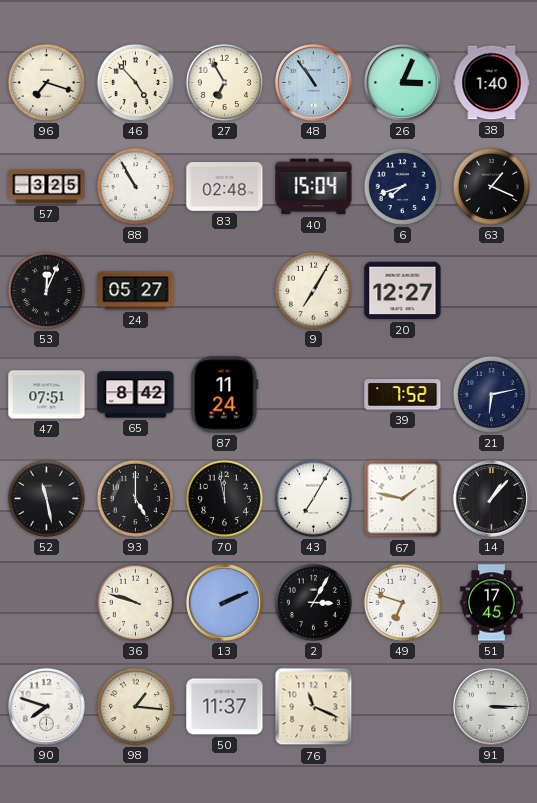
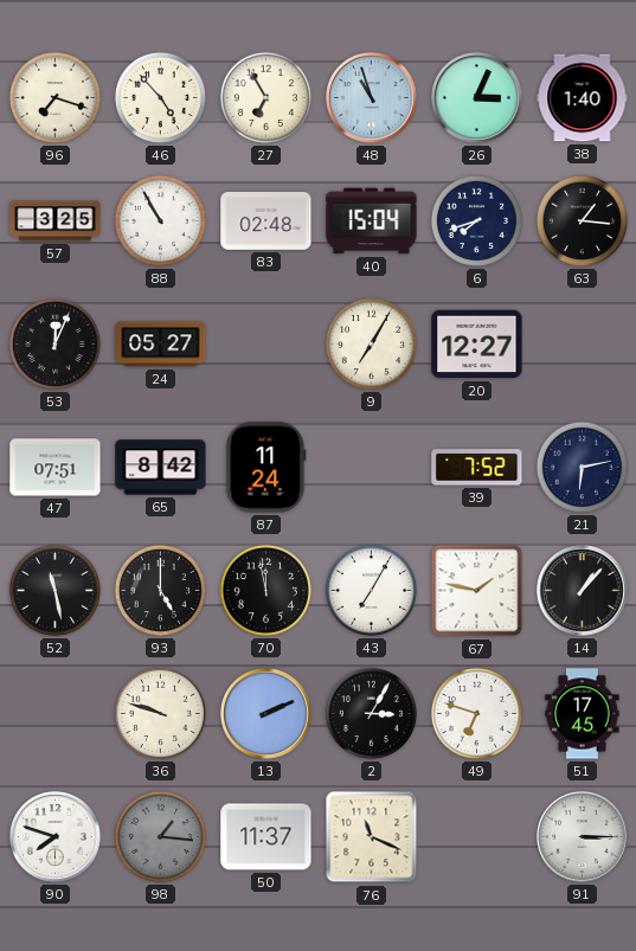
48: 10:54 -> 10:57
63: 1:19 -> 1:16
98 dial: cream -> grey
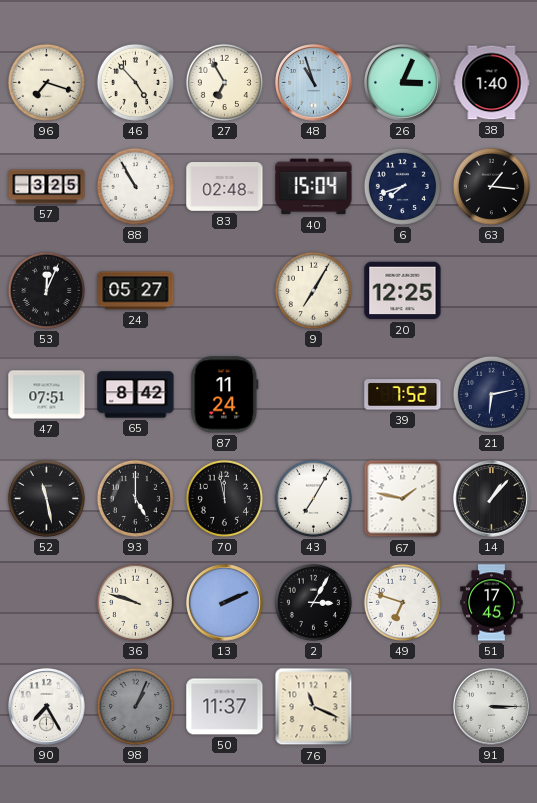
20: 12:27 -> 12:25
90: 7:48 -> 7:25
98: 1:16 -> 1:04
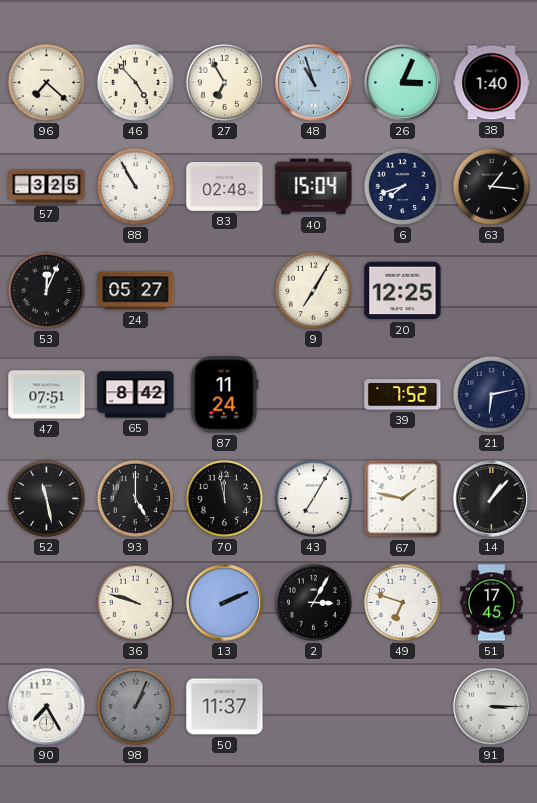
96: 7:18 -> 7:22
76: 11:19 -> none
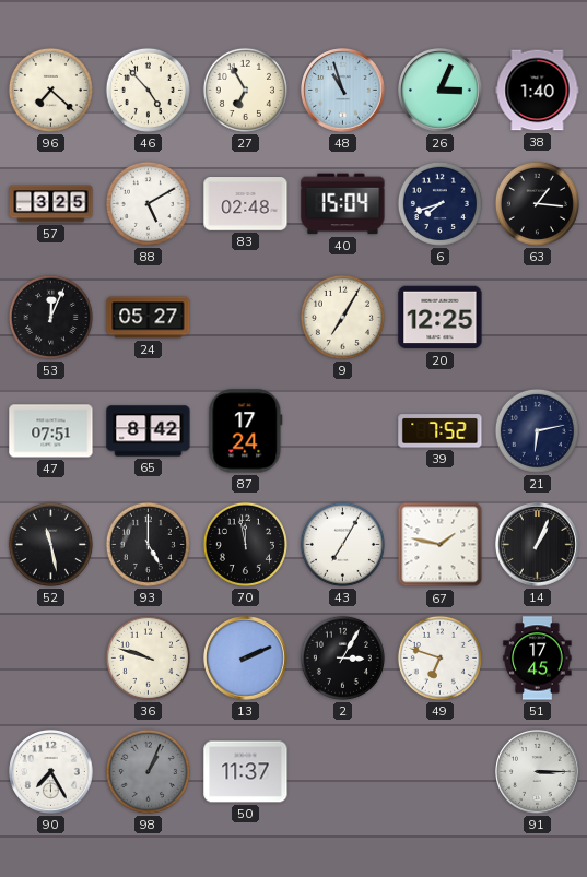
88: 10:55 -> 5:10
87: 11:24 -> 17:24
14: 1:07 -> 1:04
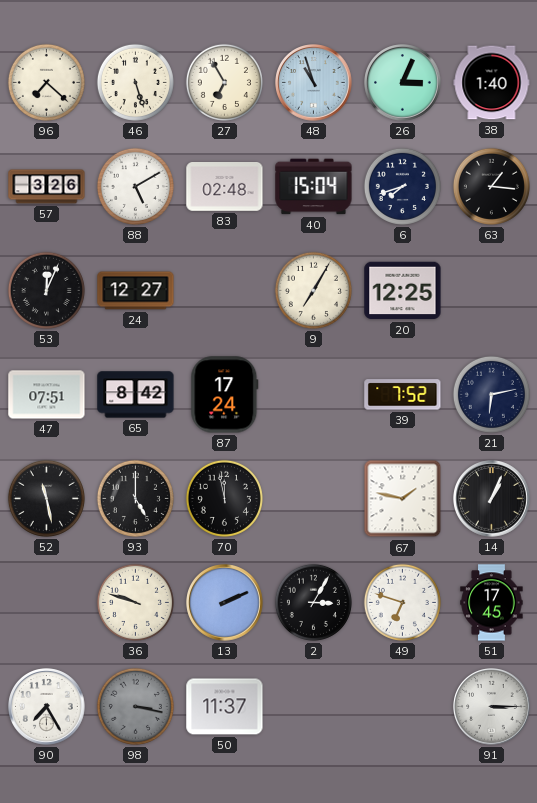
46: 4:53 -> 5:27
57: 3:25 -> 3:26
24: 05:27 -> 12:27
43: 7:05 -> none
98: 1:04 -> 3:17
